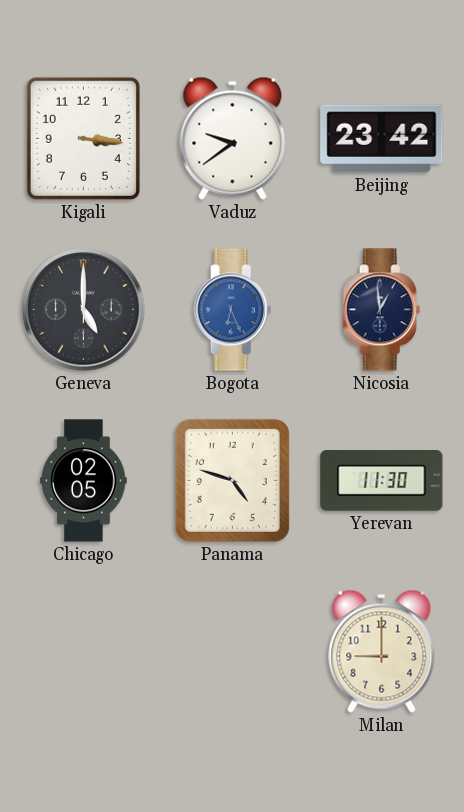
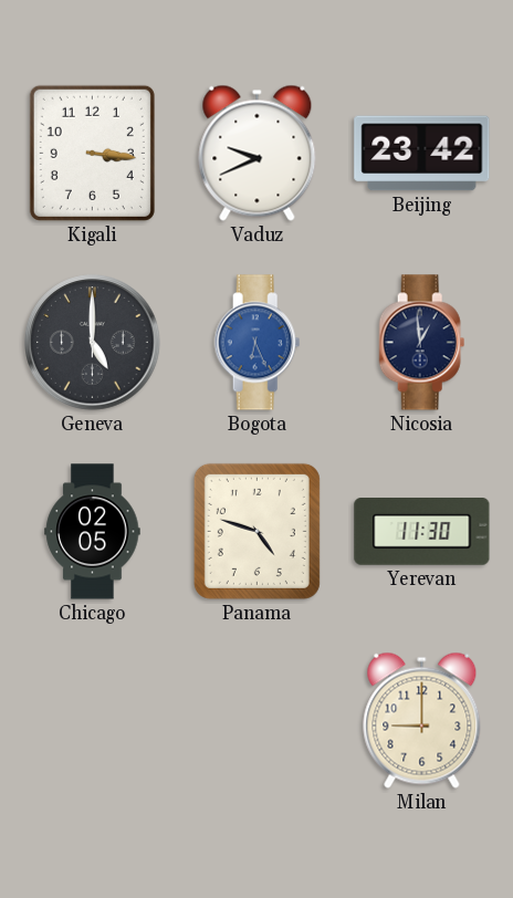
Vaduz: 9:39 -> 9:41
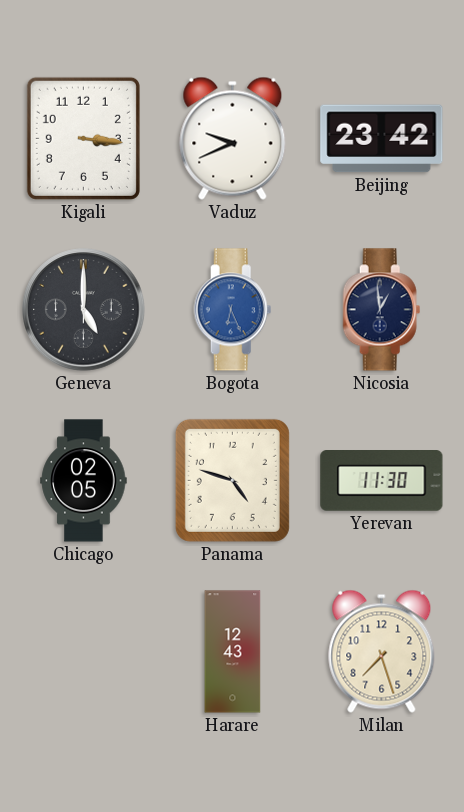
Harare: none -> 12:43
Milan: 9:00 -> 7:27
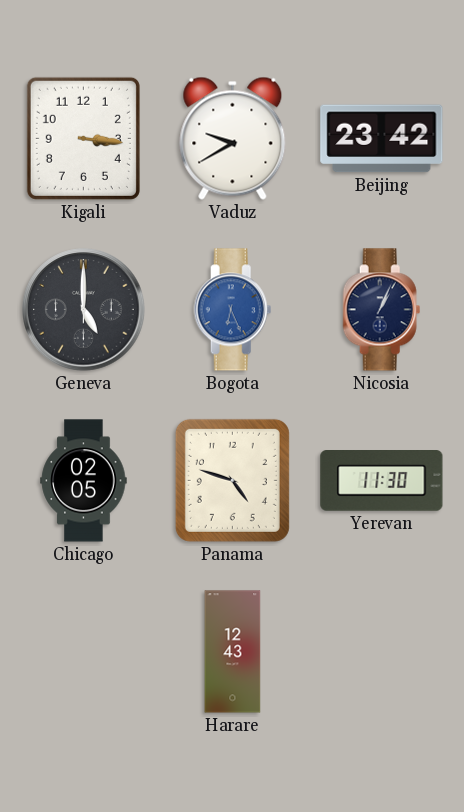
Vaduz: 9:41 -> 9:40
Nicosia: 12:59 -> 1:04
Milan: 7:27 -> none
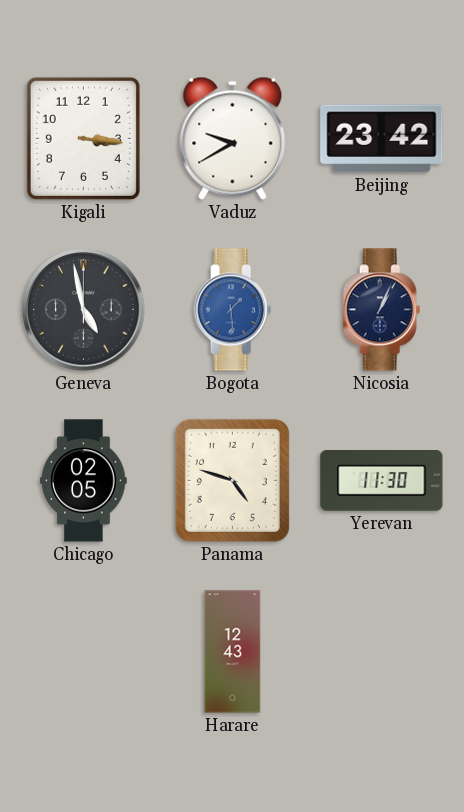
Geneva: 5:00 -> 4:58
Bogota: 6:26 -> 1:29
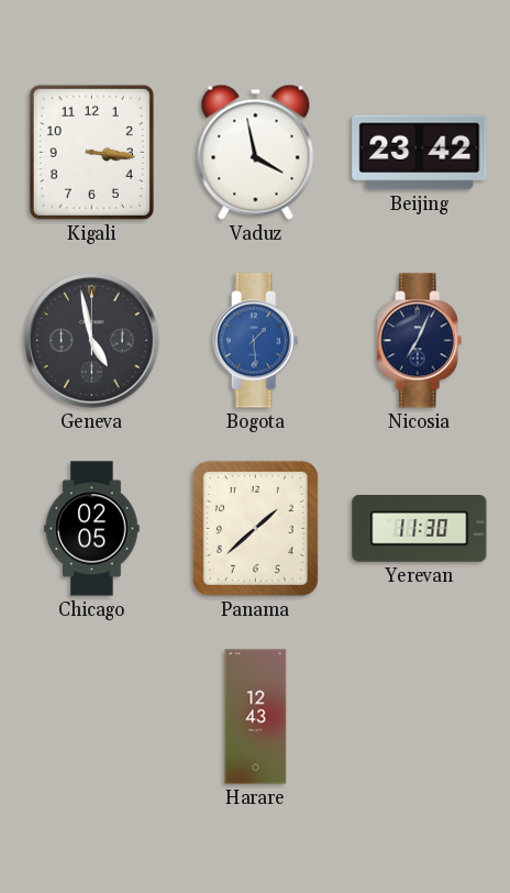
Vaduz: 9:40 -> 3:58
Nicosia: 1:04 -> 7:04
Panama: 4:48 -> 1:38
